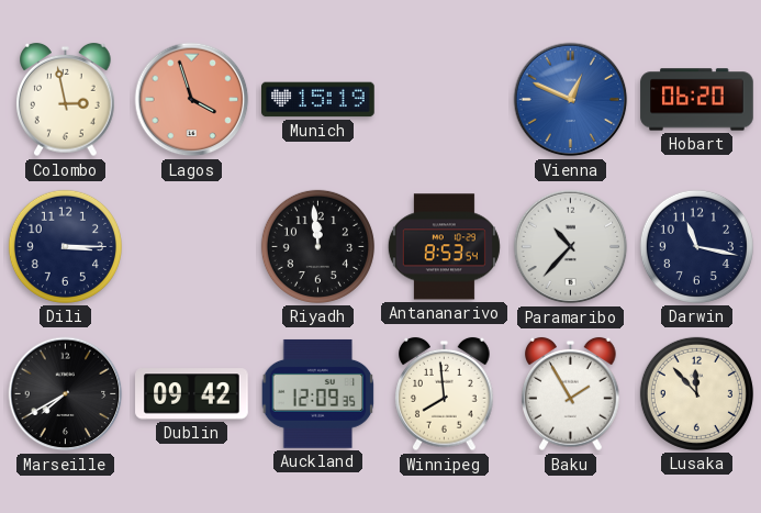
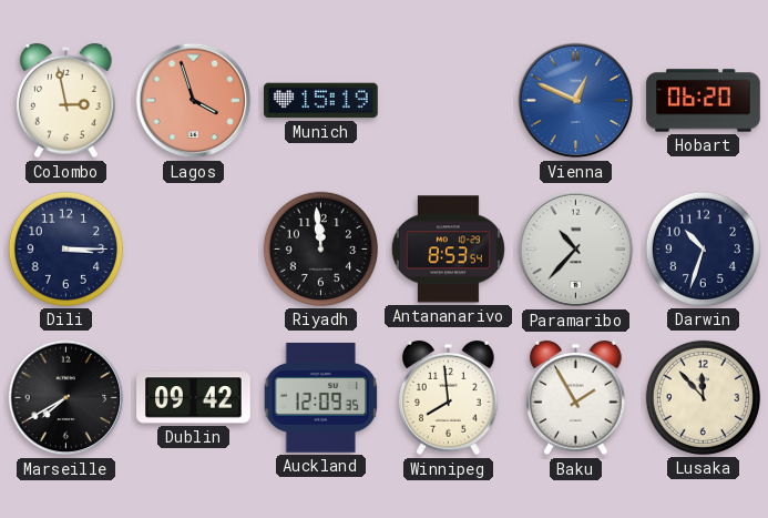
Darwin: 11:17 -> 10:33
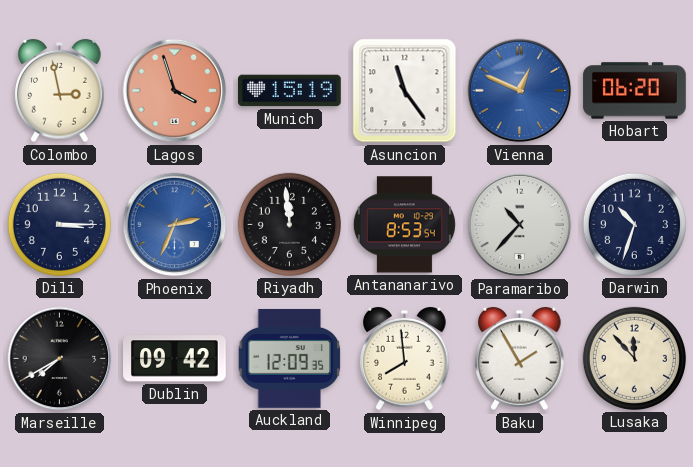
Asuncion: none -> 11:24
Phoenix: none -> 2:34
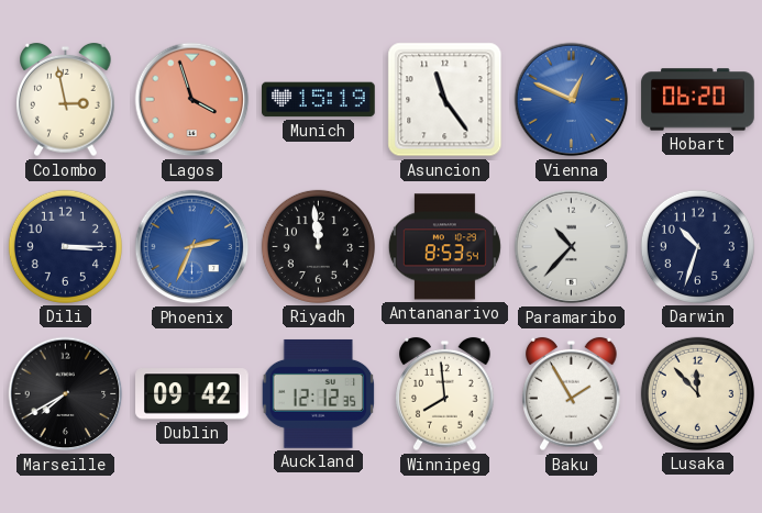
Auckland: 12:09 -> 12:12
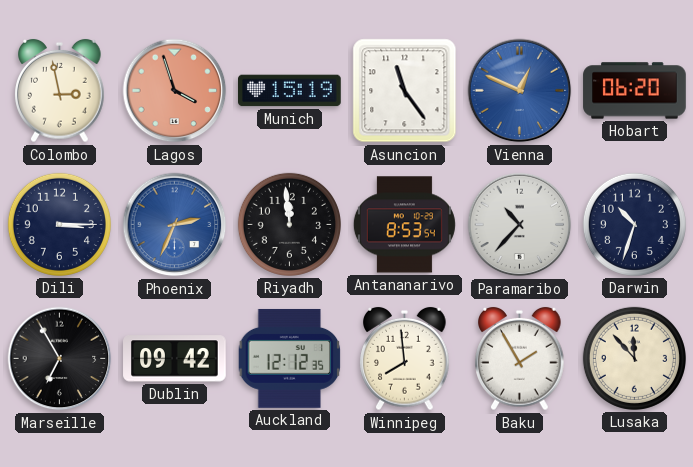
Marseille: 7:40 -> 6:55
